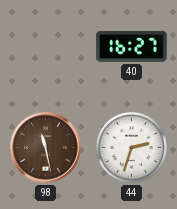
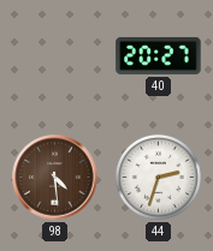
40: 16:27 -> 20:27
98: 11:28 -> 4:29
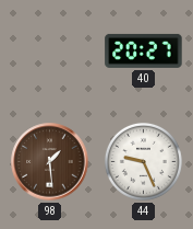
98: 4:29 -> 1:29
44: 2:33 -> 9:26
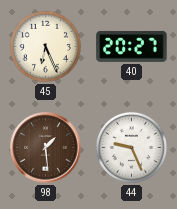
45: none -> 6:26
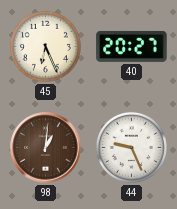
98: 1:29 -> 1:01
